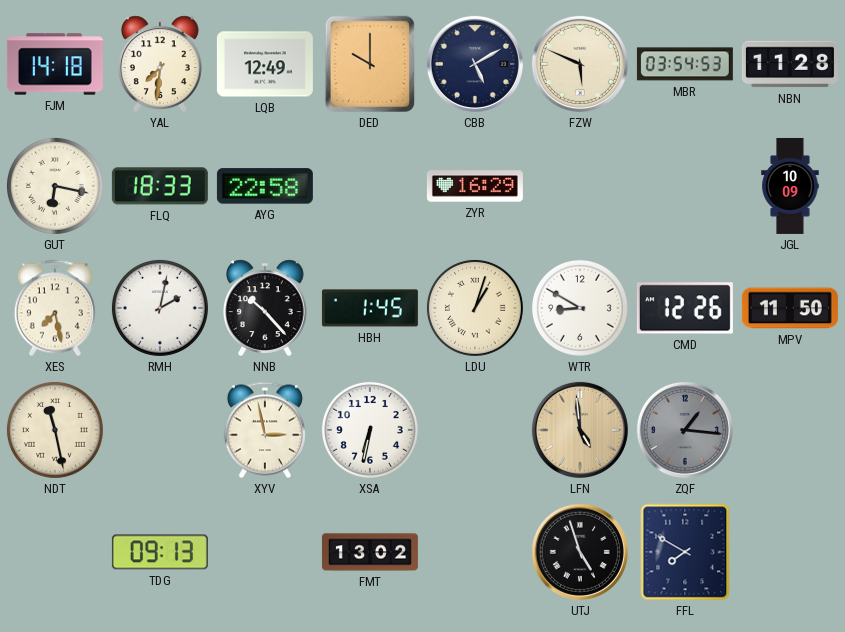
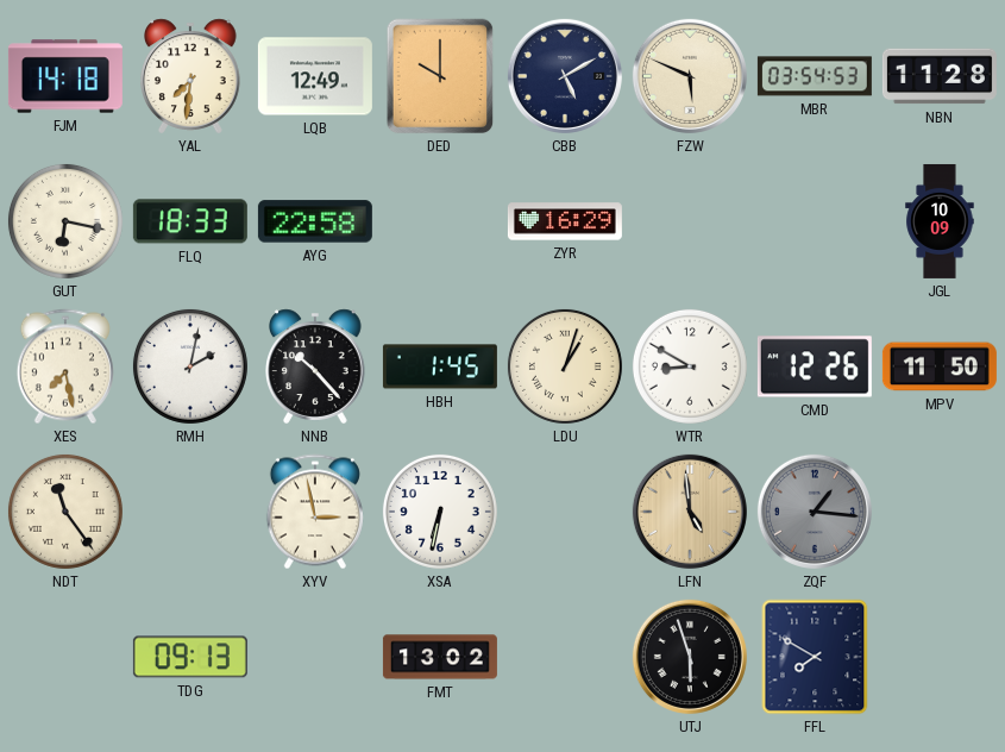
NDT: 11:28 -> 11:24
UTJ: 4:57 -> 5:57
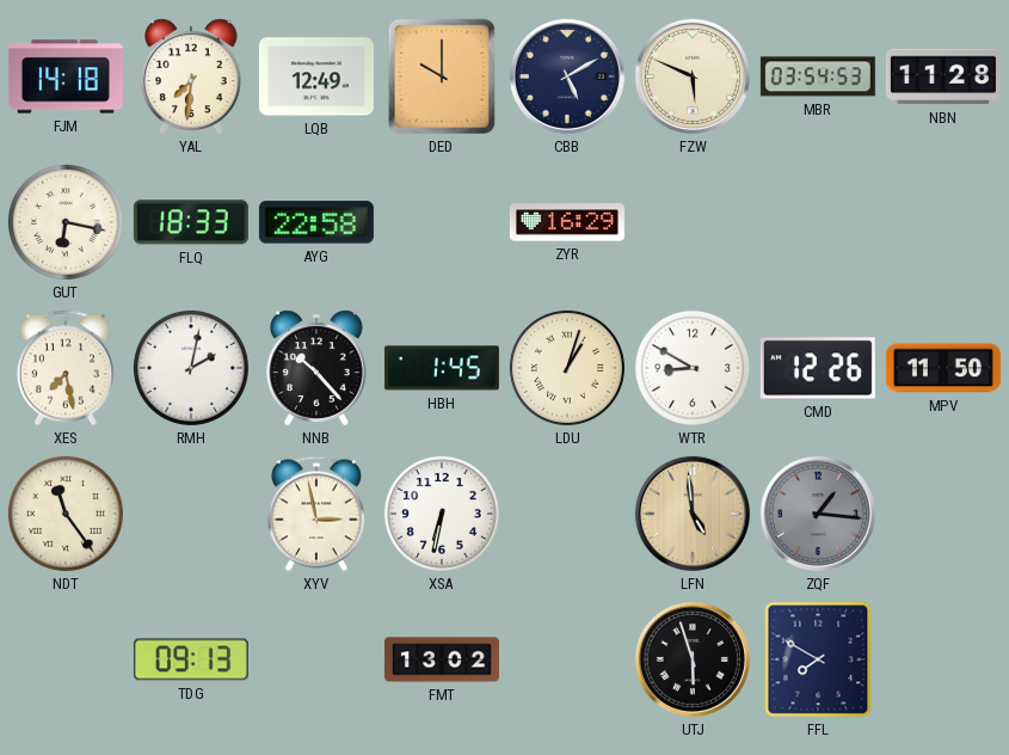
JGL: 10:09 -> none
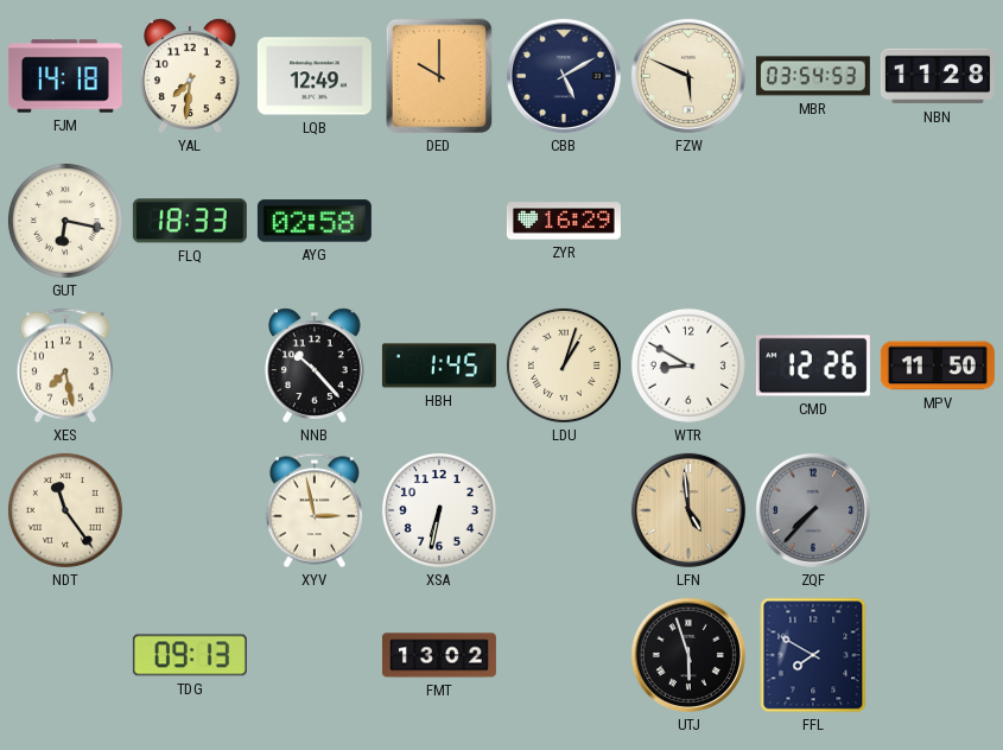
AYG: 22:58 -> 02:58
RMH: 2:02 -> none
ZQF: 1:16 -> 7:37
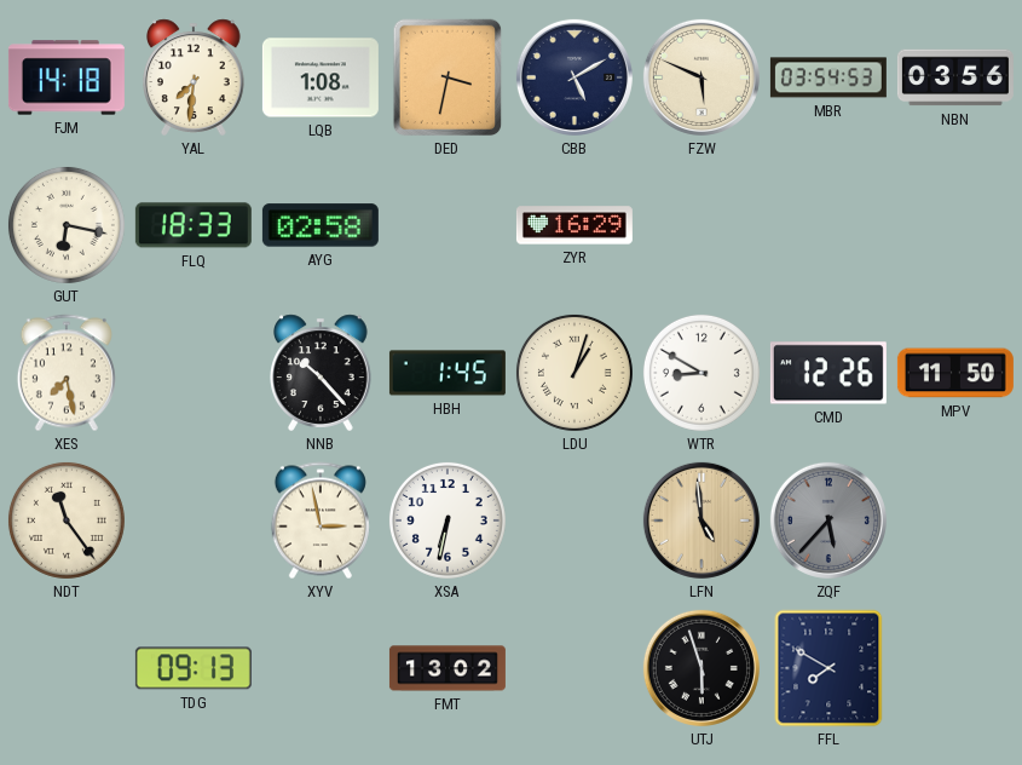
LQB: 12:49 -> 1:08
DED: 10:00 -> 3:32
NBN: 11:28 -> 03:56
ZQF: 7:37 -> 5:37
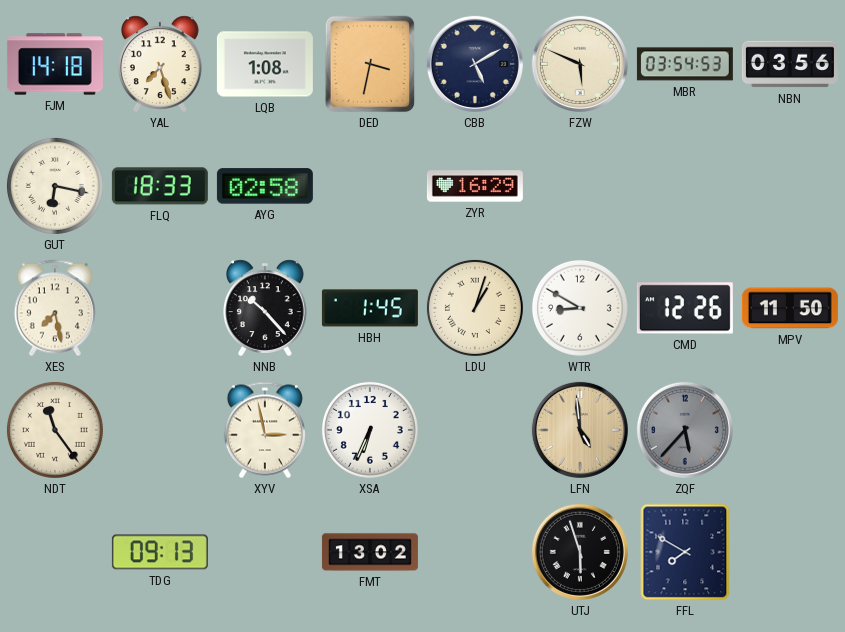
YAL: 7:31 -> 7:27
XSA: 6:32 -> 6:34
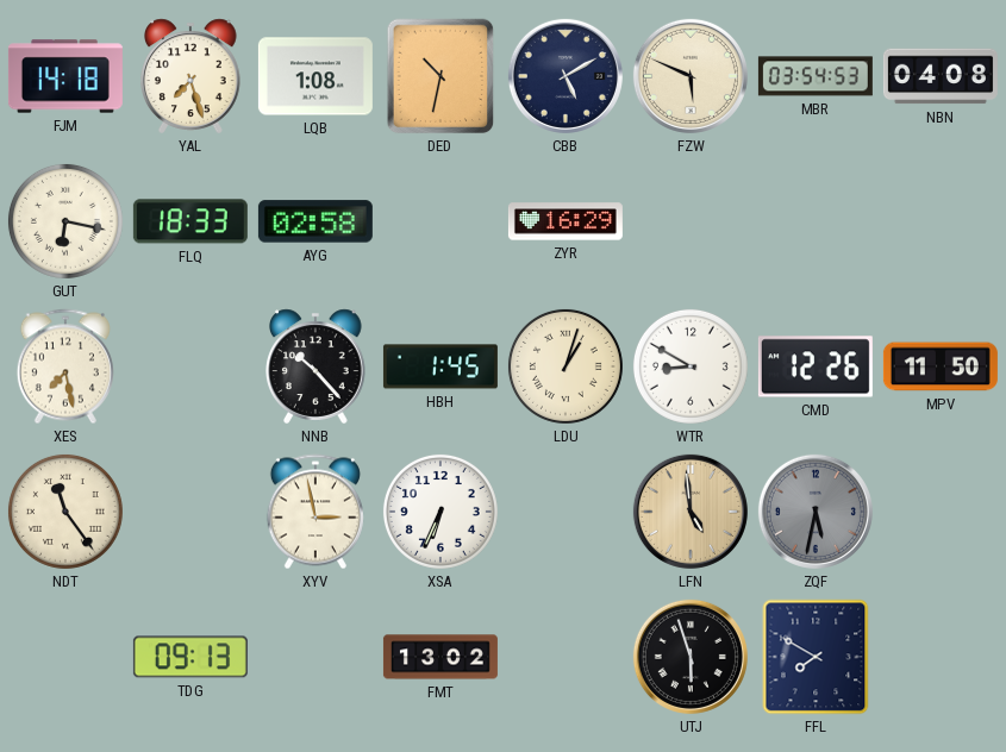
DED: 3:32 -> 10:32
NBN: 03:56 -> 04:08
ZQF: 5:37 -> 5:32
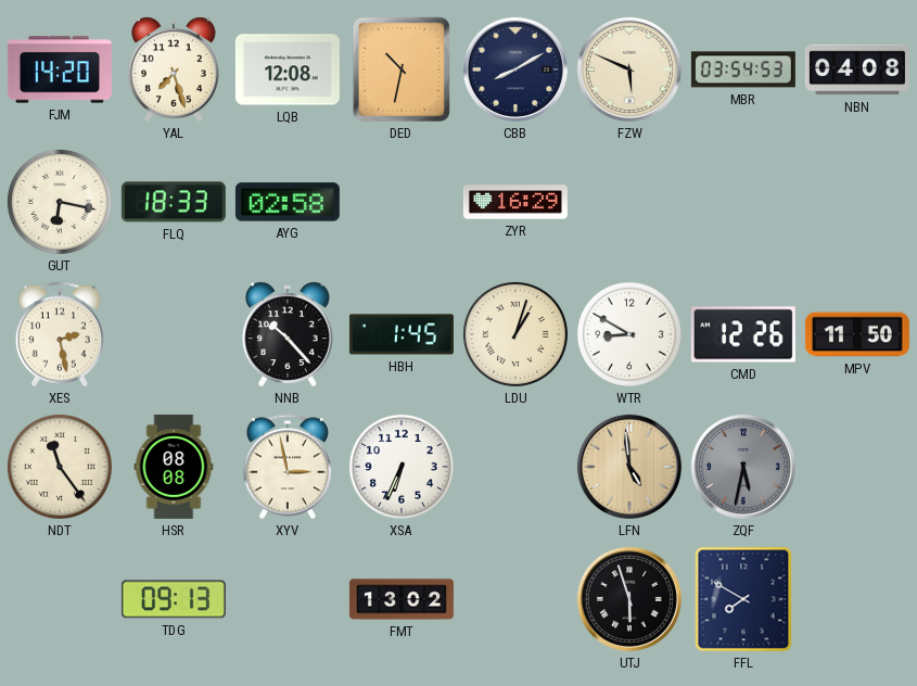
FJM: 14:18 -> 14:20
LQB: 1:08 -> 12:08
CBB: 5:10 -> 8:10
XES: 7:28 -> 2:28
HSR: none -> 08:08
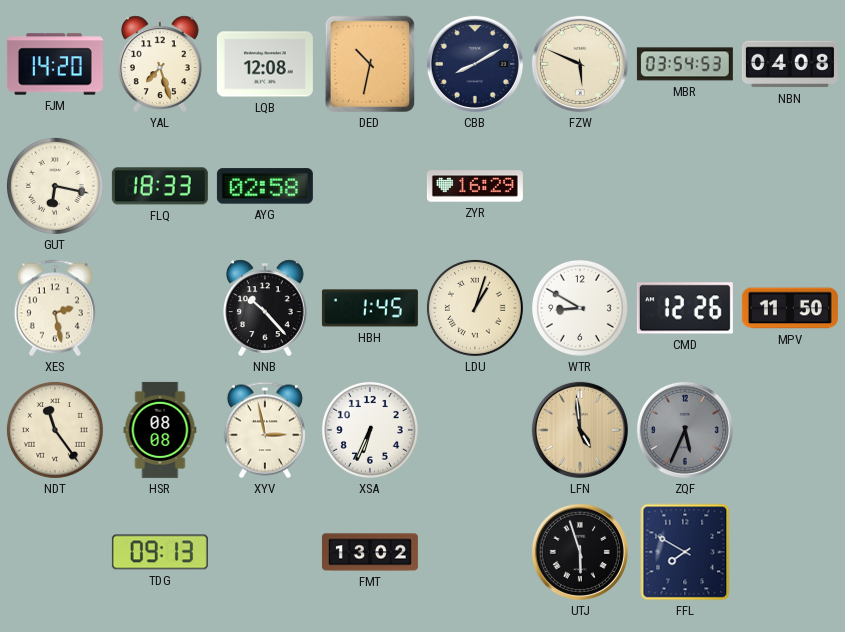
ZQF: 5:32 -> 5:34
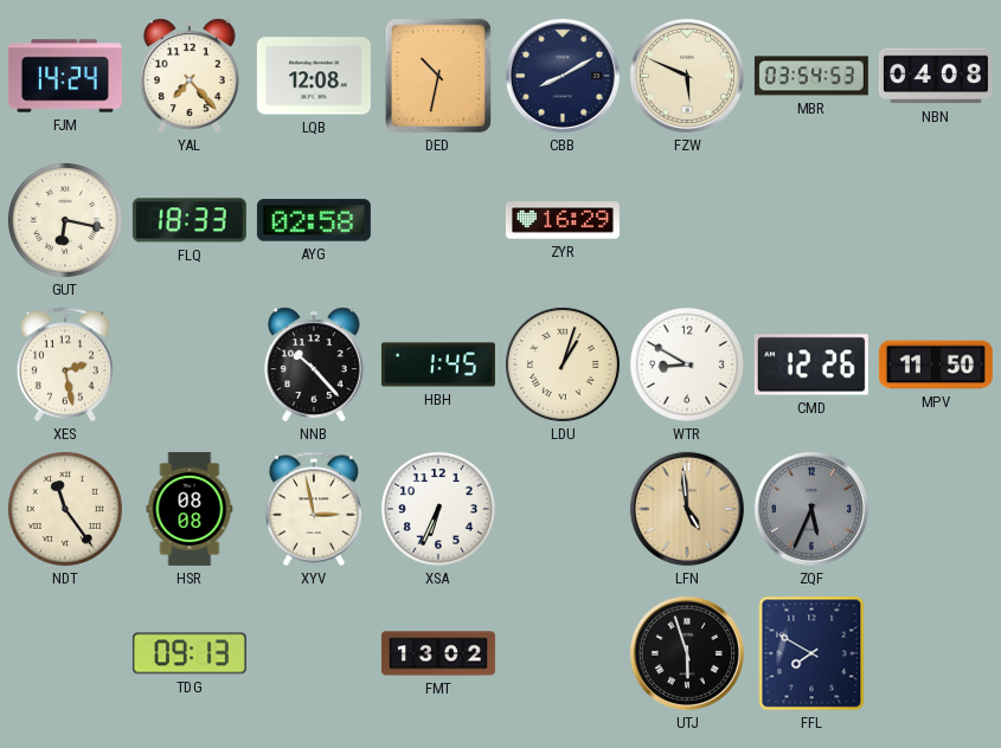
FJM: 14:20 -> 14:24
YAL: 7:27 -> 7:23
